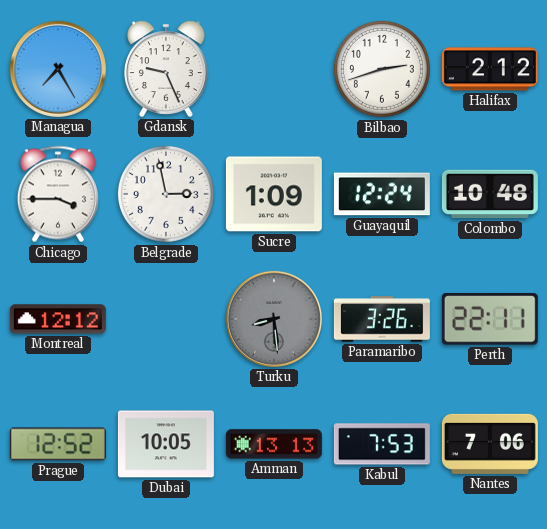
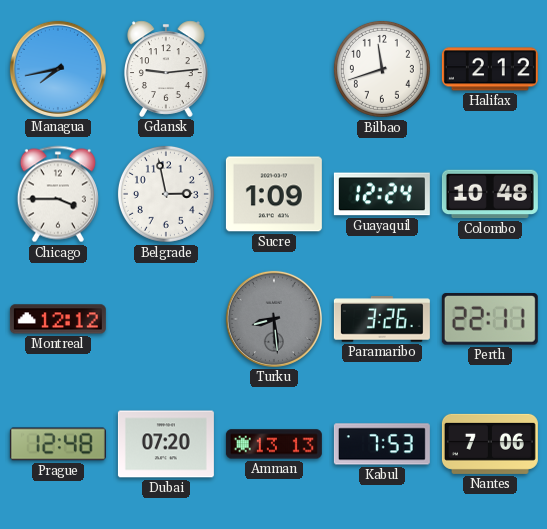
Managua: 7:25 -> 7:43
Gdansk: 9:26 -> 9:14
Bilbao: 2:42 -> 11:42
Prague: 12:52 -> 12:48
Dubai: 10:05 -> 07:20
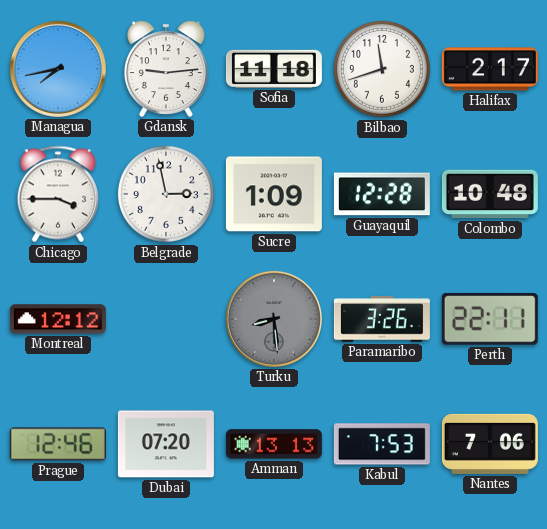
Sofia: none -> 11:18
Halifax: 2:12 -> 2:17
Guayaquil: 12:24 -> 12:28
Prague: 12:48 -> 12:46
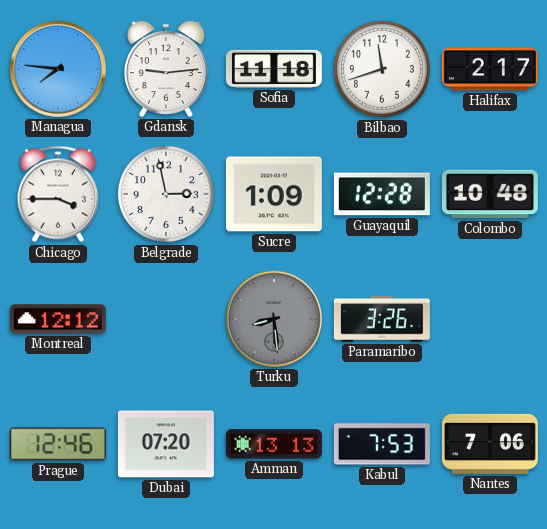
Managua: 7:43 -> 7:46
Perth: 22:11 -> none
